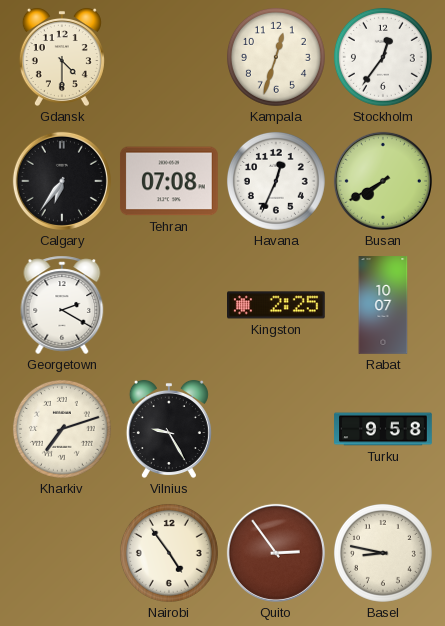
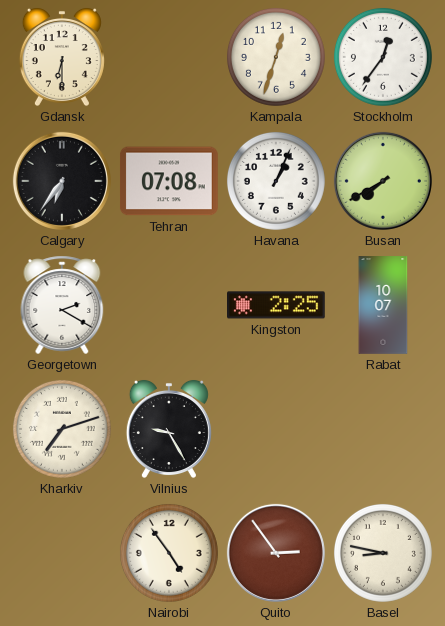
Gdansk: 4:30 -> 6:30
Havana: 12:34 -> 1:04
Turku: 9:58 -> none
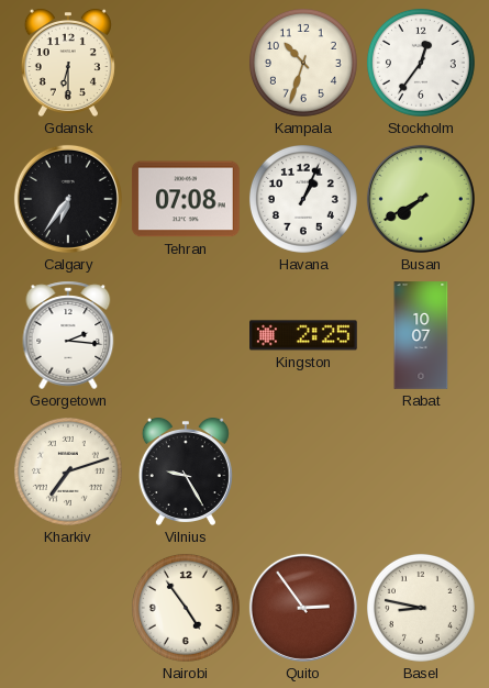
Kampala: 12:33 -> 10:33
Georgetown: 2:20 -> 2:16
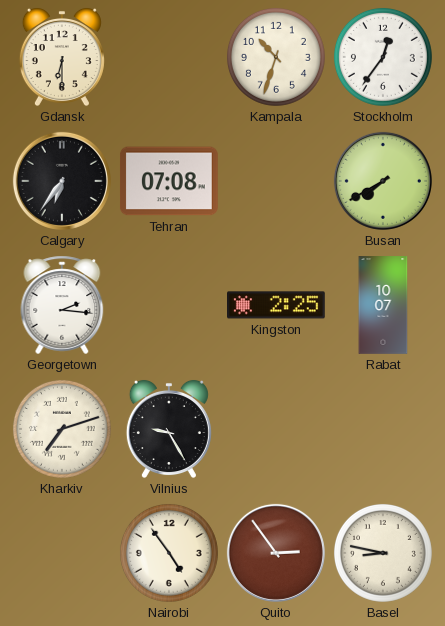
Havana: 1:04 -> none
